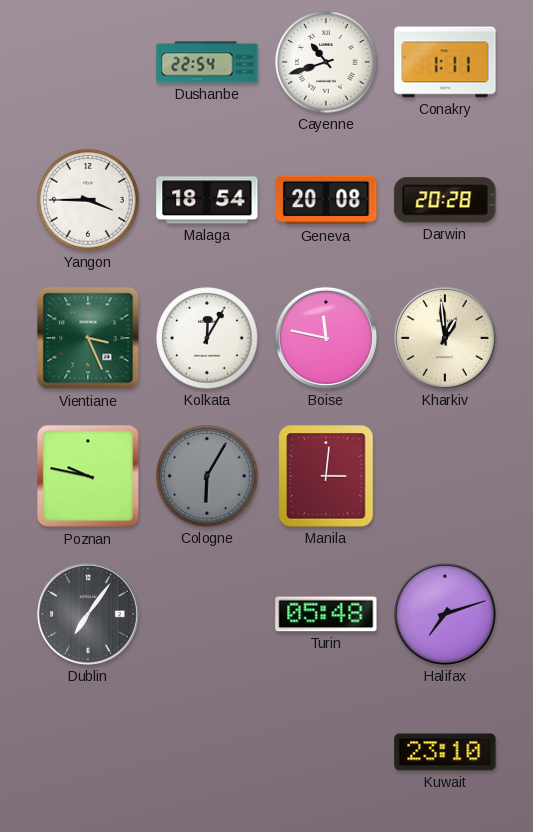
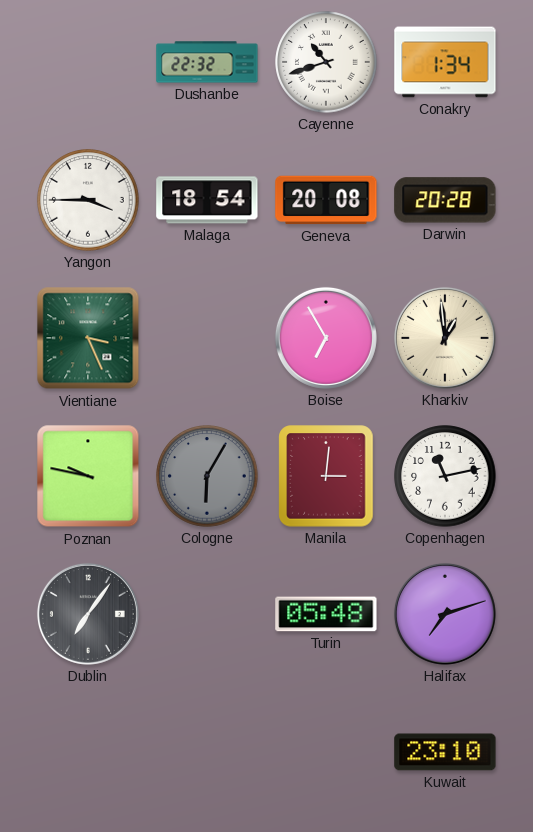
Dushanbe: 22:54 -> 22:32
Conakry: 1:11 -> 1:34
Kolkata: 12:05 -> none
Boise: 11:47 -> 6:55
Copenhagen: none -> 11:13
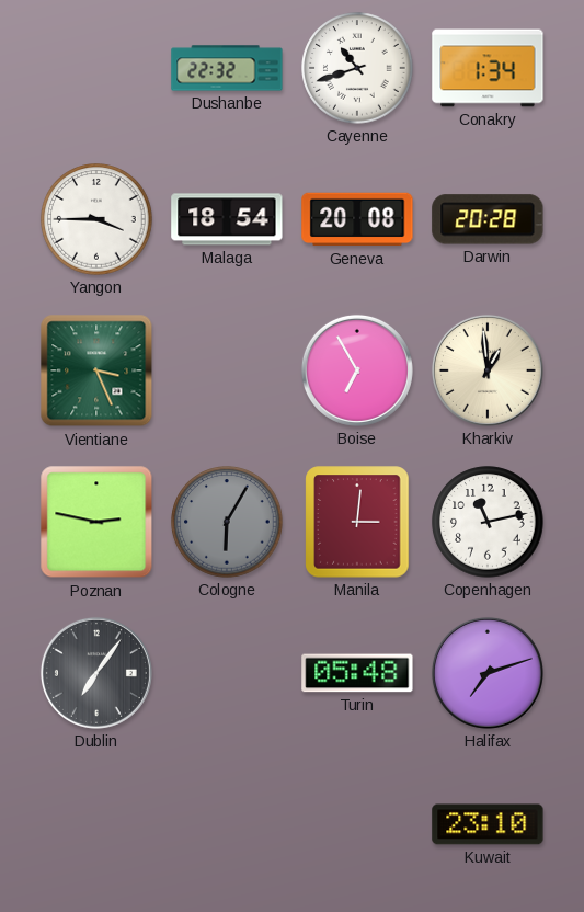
Poznan: 9:47 -> 2:47
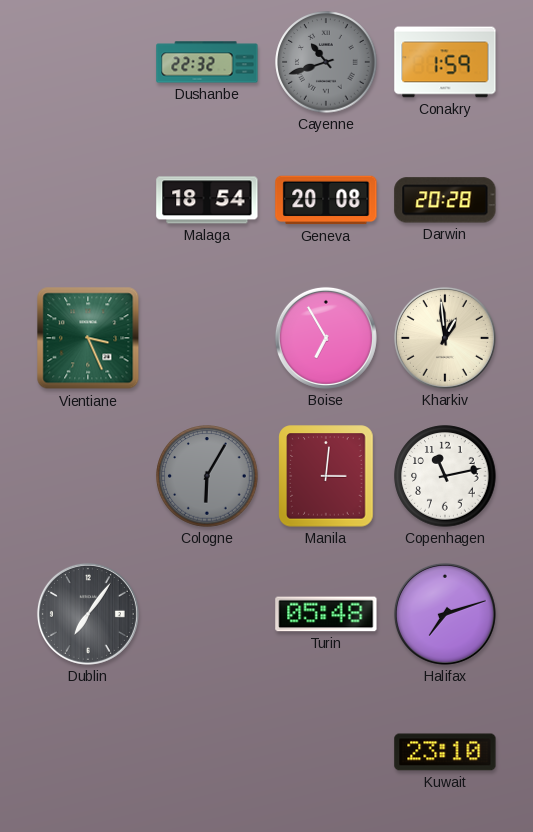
Cayenne dial: white -> grey
Conakry: 1:34 -> 1:59
Yangon: 3:45 -> none
Poznan: 2:47 -> none
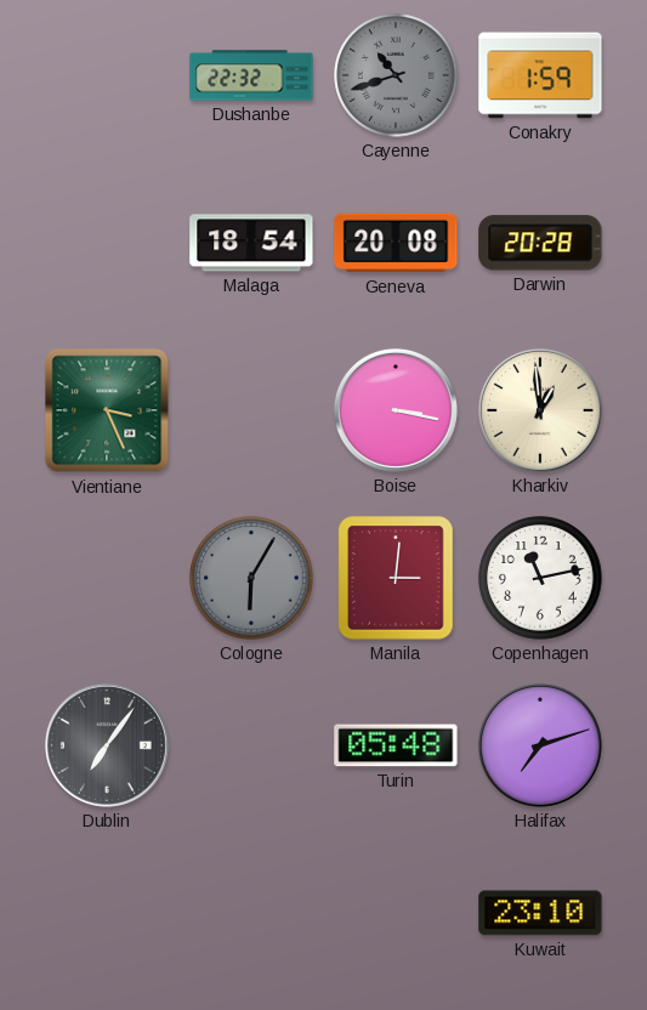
Boise: 6:55 -> 3:17
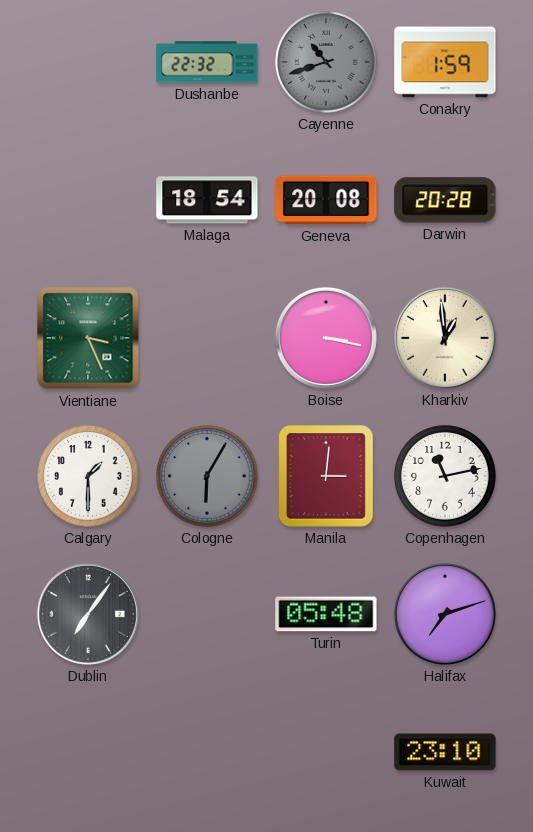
Calgary: none -> 1:30
